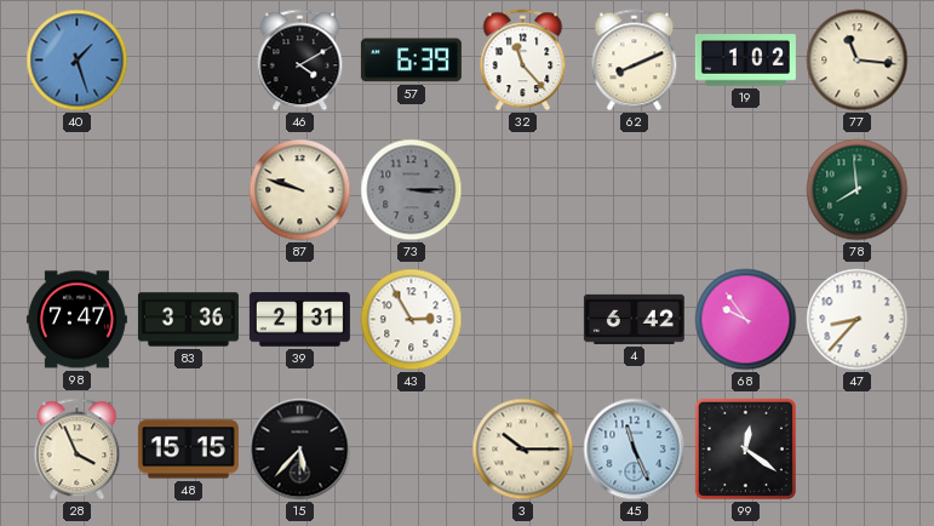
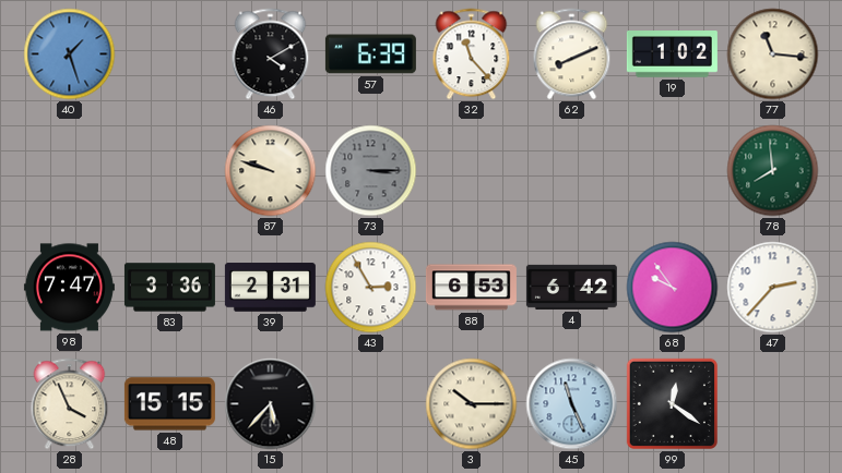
88: none -> 6:53
47: 8:37 -> 2:37
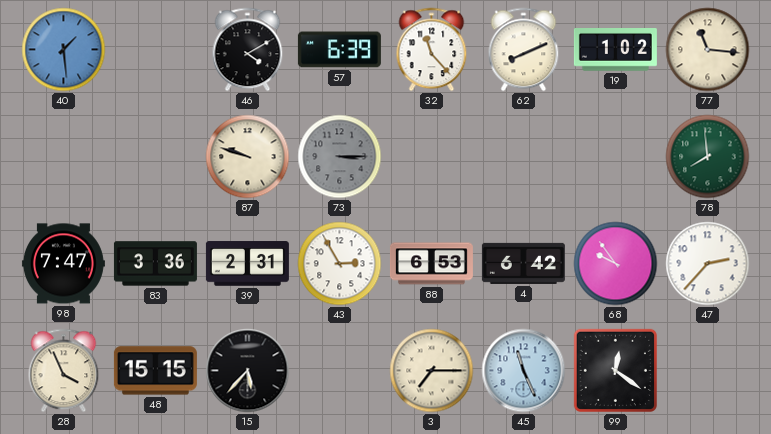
40: 1:27 -> 1:29
3: 10:15 -> 7:15
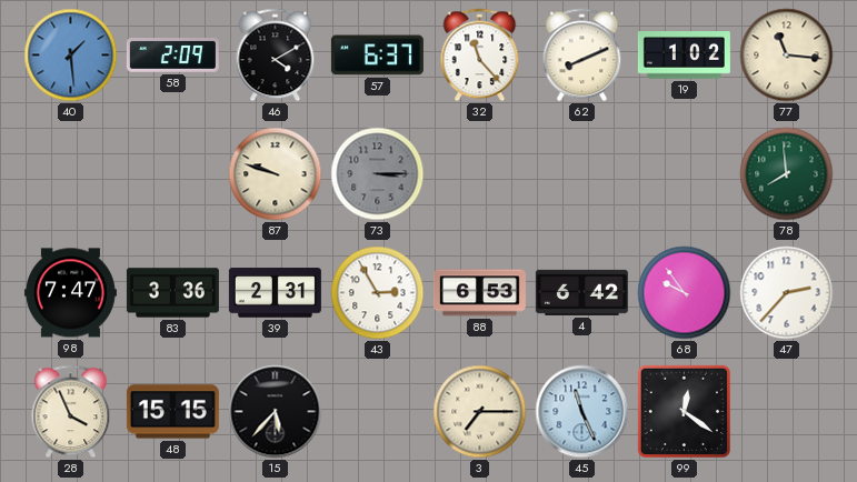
58: none -> 2:09
57: 6:39 -> 6:37
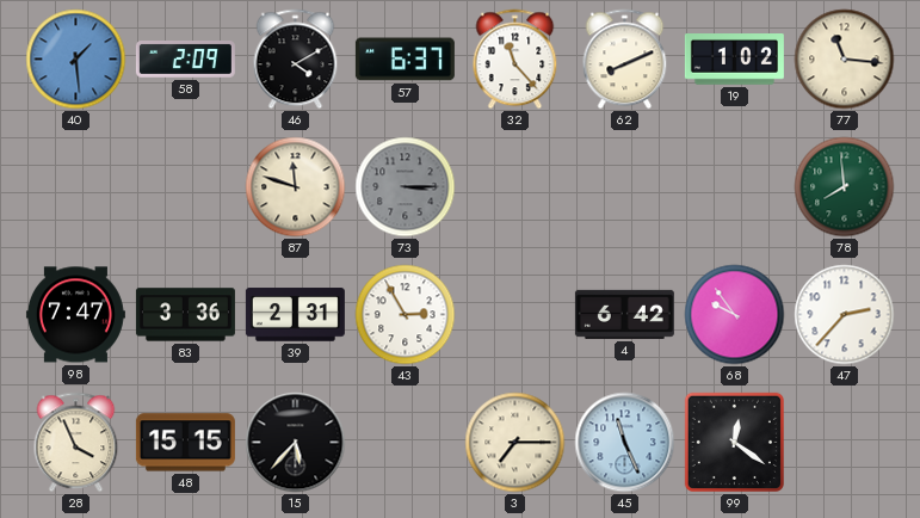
87: 9:48 -> 11:48
88: 6:53 -> none
